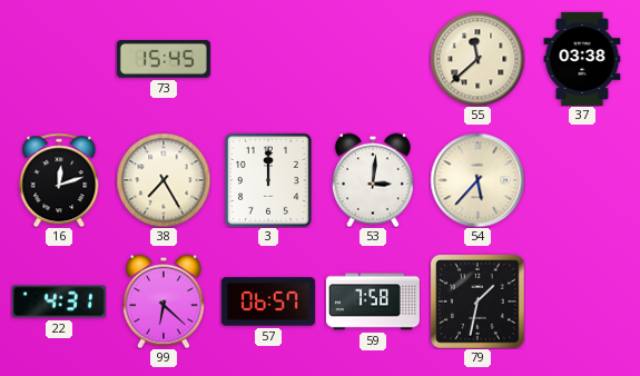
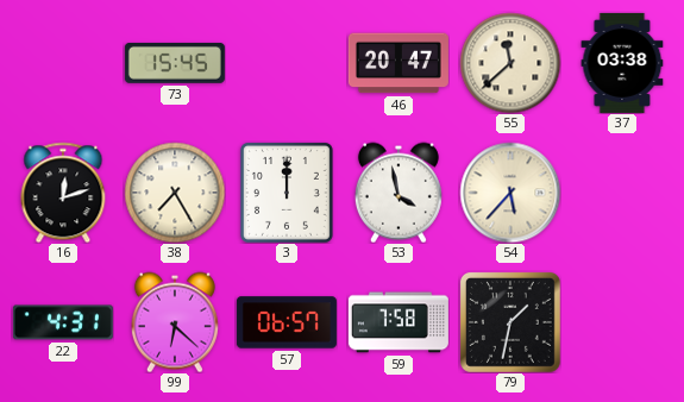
46: none -> 20:47
53: 3:01 -> 3:58
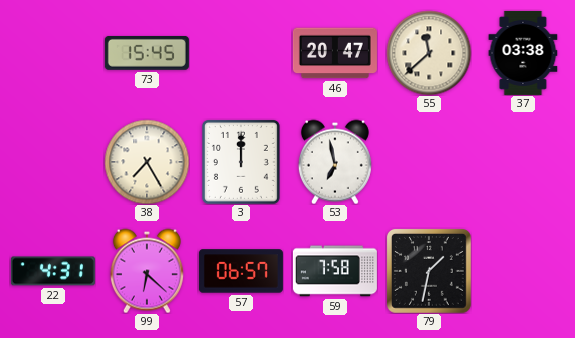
16: 12:12 -> none
53: 3:58 -> 6:58
54: 5:37 -> none
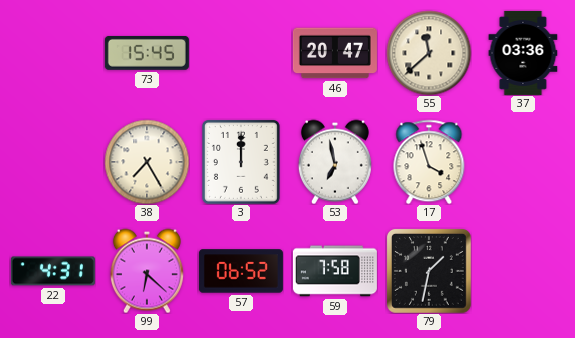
37: 03:38 -> 03:36
17: none -> 3:57
57: 06:57 -> 06:52
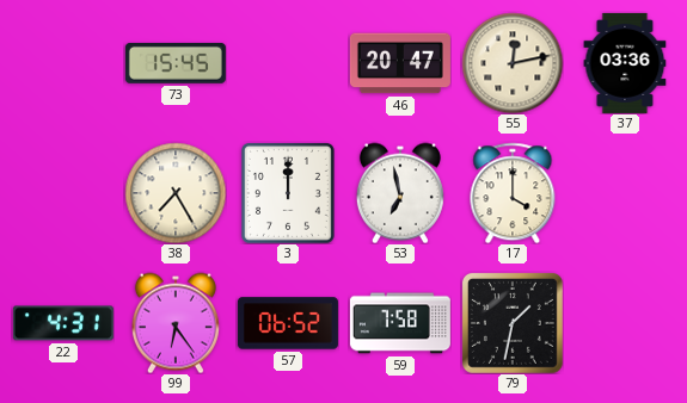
55: 11:38 -> 12:13
17: 3:57 -> 4:00
99: 6:22 -> 6:24
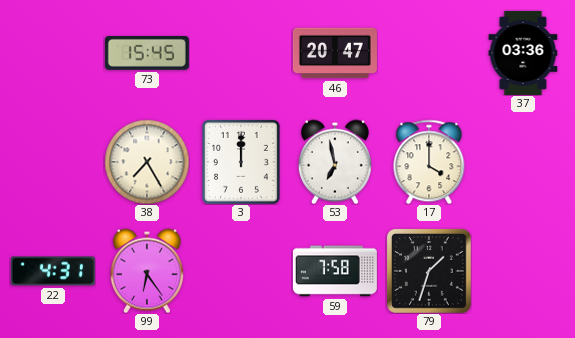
55: 12:13 -> none
57: 06:52 -> none
79: 1:32 -> 1:33
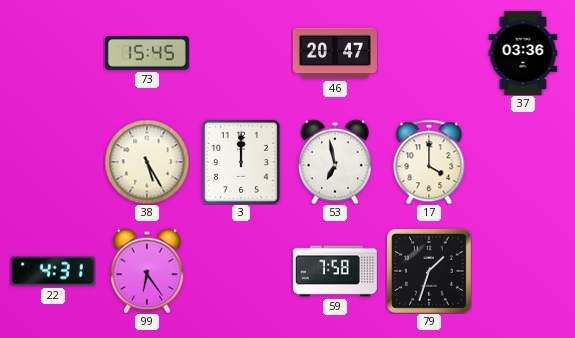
38: 7:25 -> 5:25
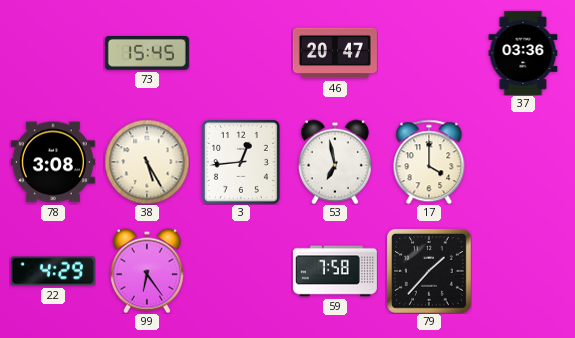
78: none -> 3:08
3: 12:00 -> 12:44
22: 4:31 -> 4:29
79: 1:33 -> 1:37
